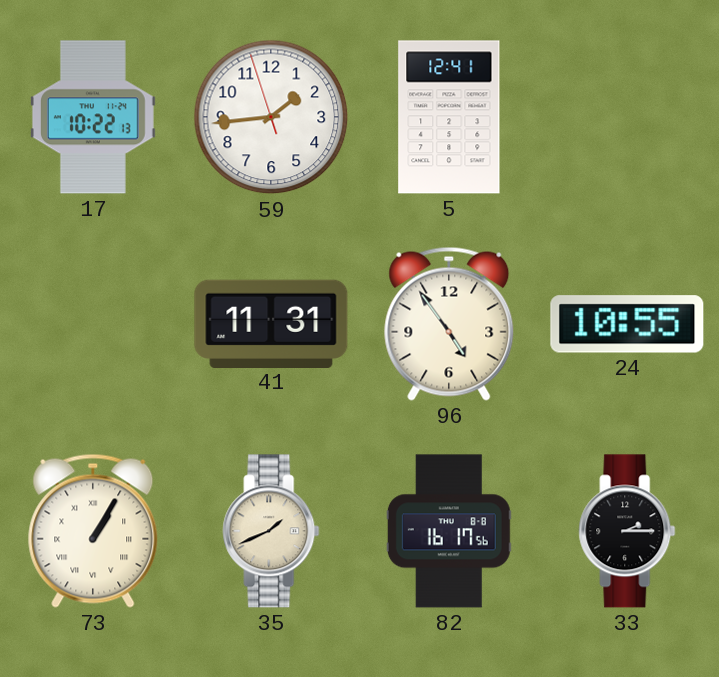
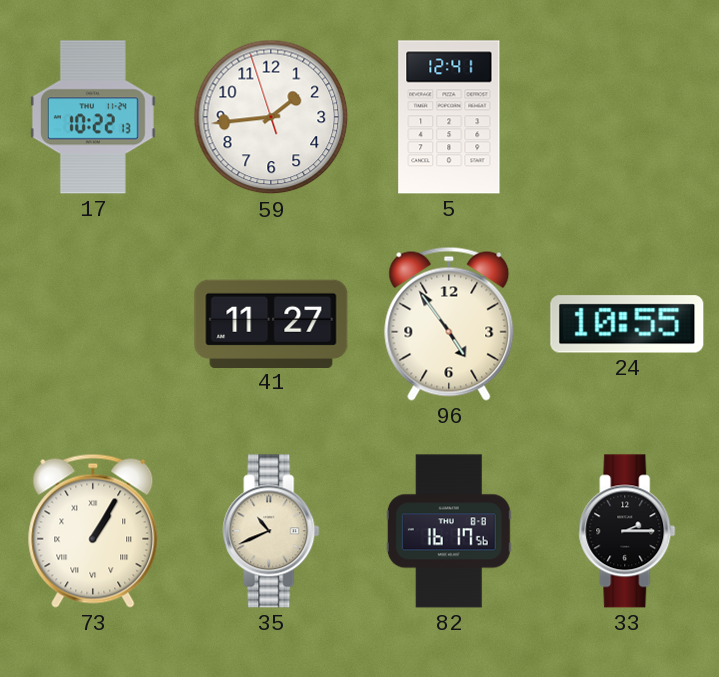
41: 11:31 -> 11:27
35: 1:41 -> 10:41
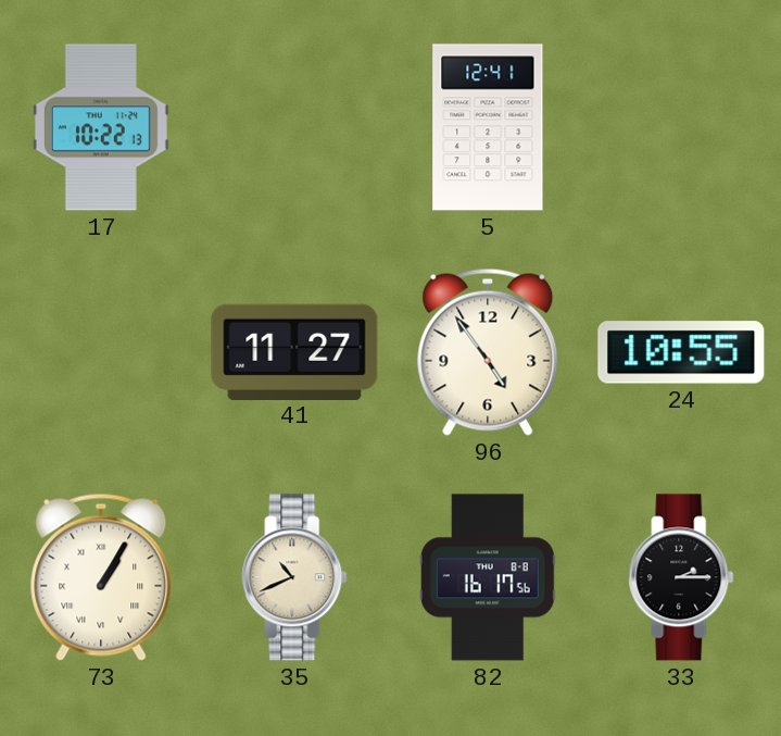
59: 1:43 -> none
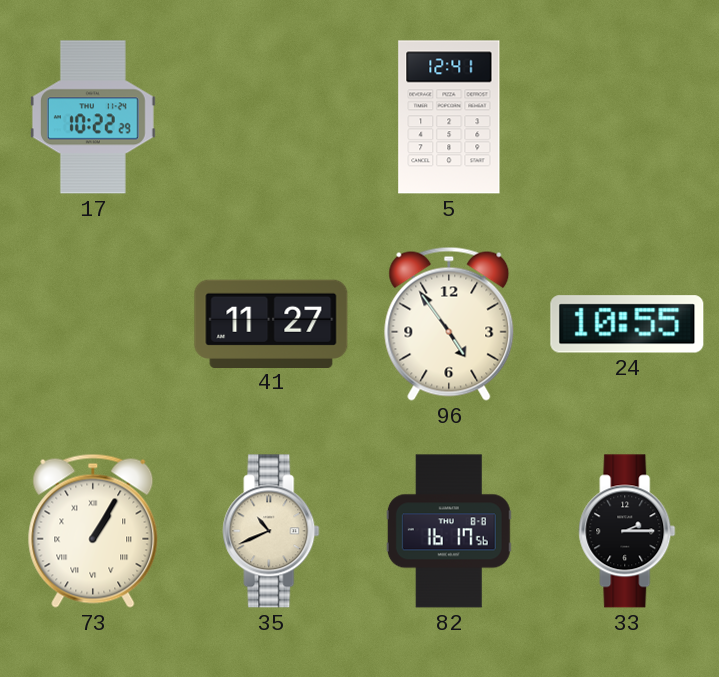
17: 10:22:13 -> 10:22:29
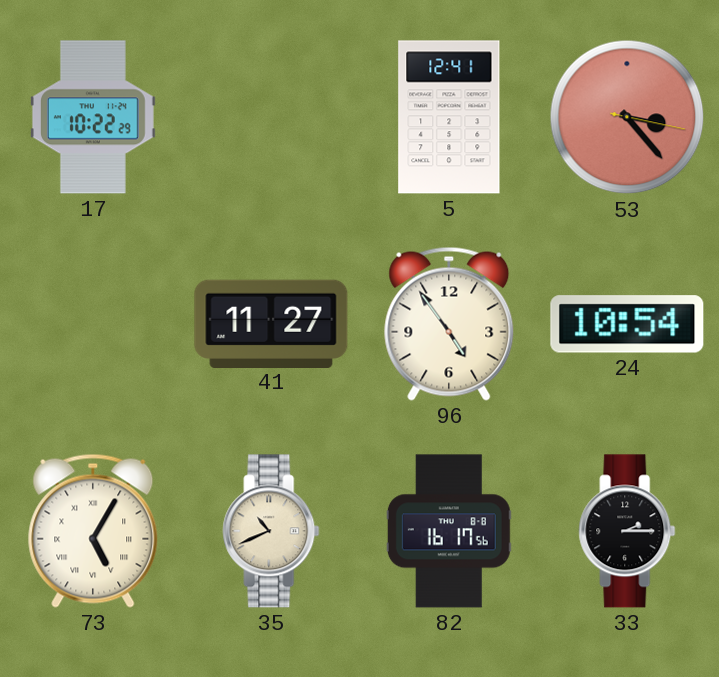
53: none -> 3:23
24: 10:55 -> 10:54
73: 1:05 -> 5:05
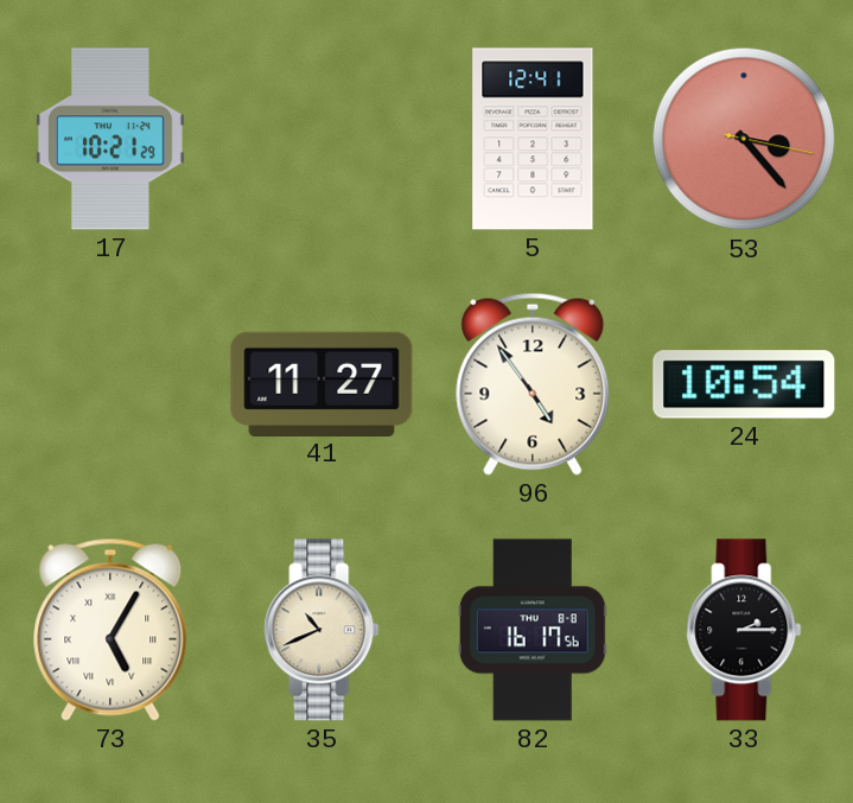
17: 10:22 -> 10:21
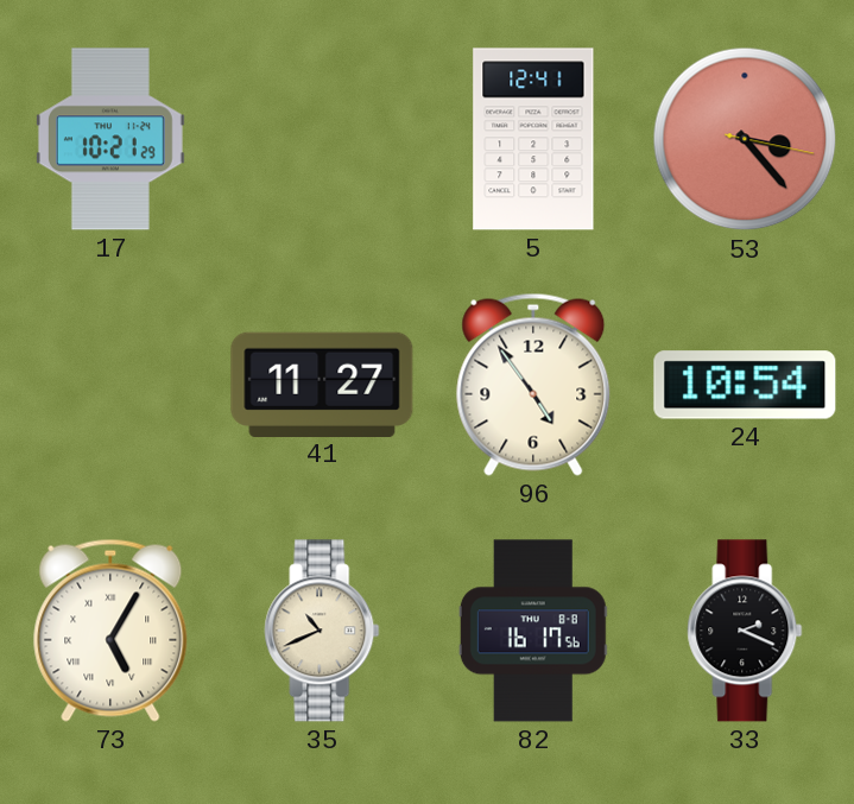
33: 2:15 -> 2:19
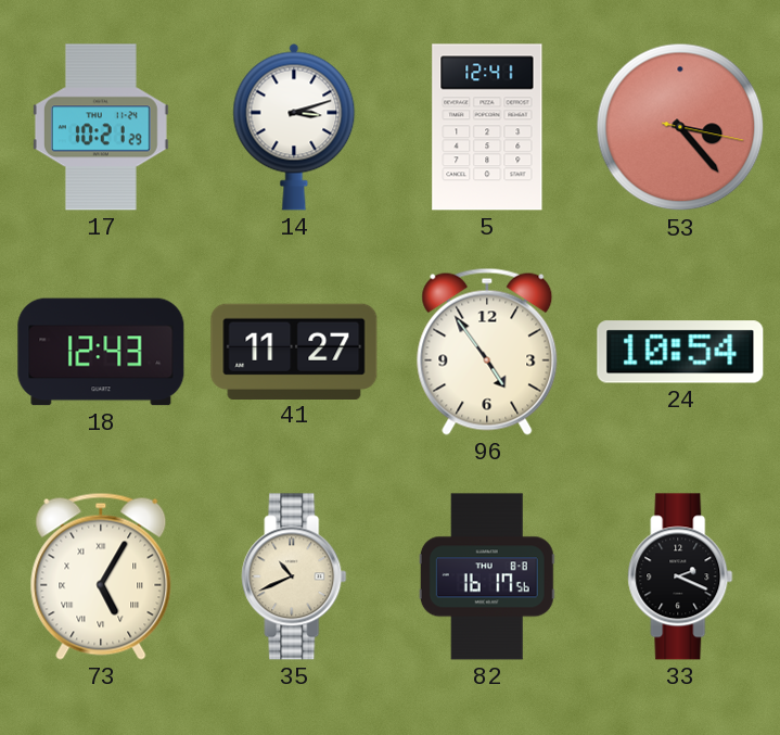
14: none -> 3:12
18: none -> 12:43
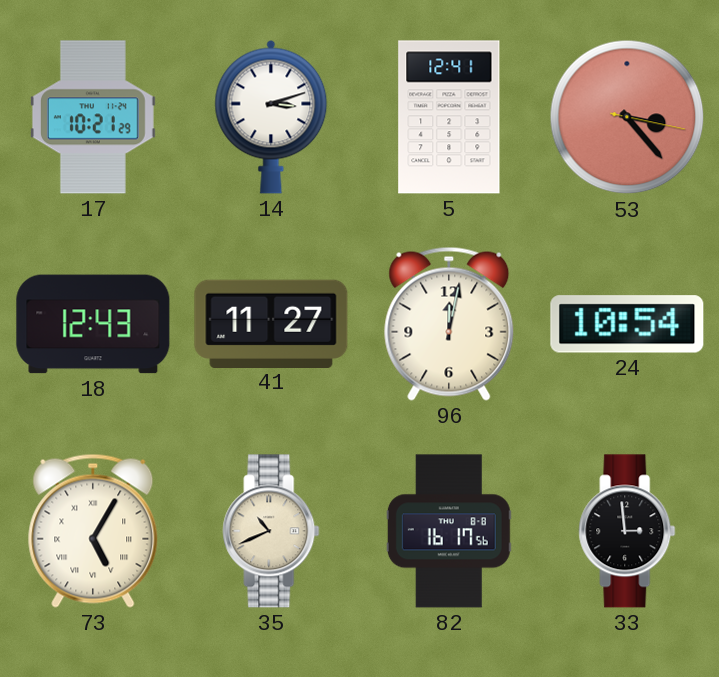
96: 4:54 -> 12:02
33: 2:19 -> 2:59
